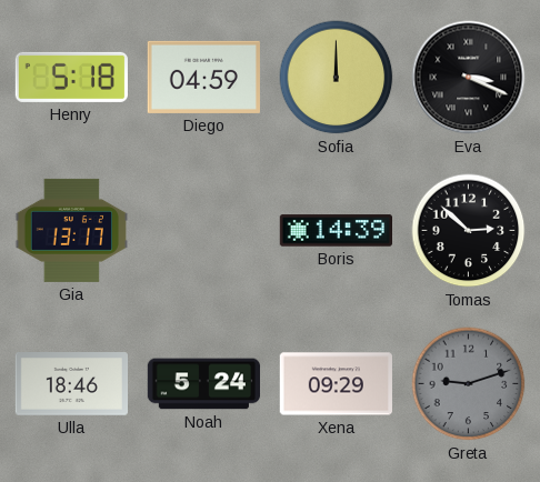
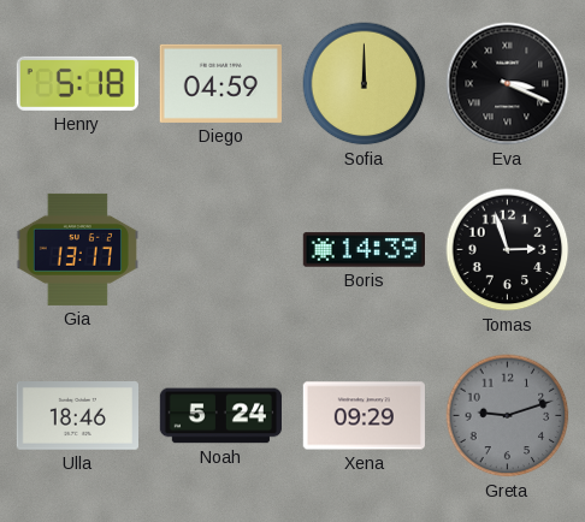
Tomas: 2:52 -> 2:57
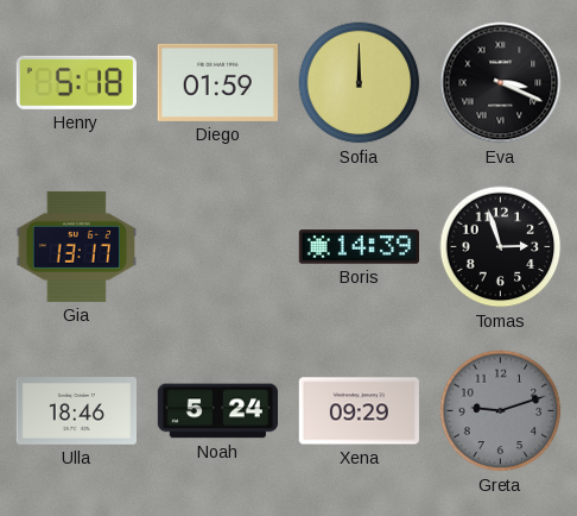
Diego: 04:59 -> 01:59
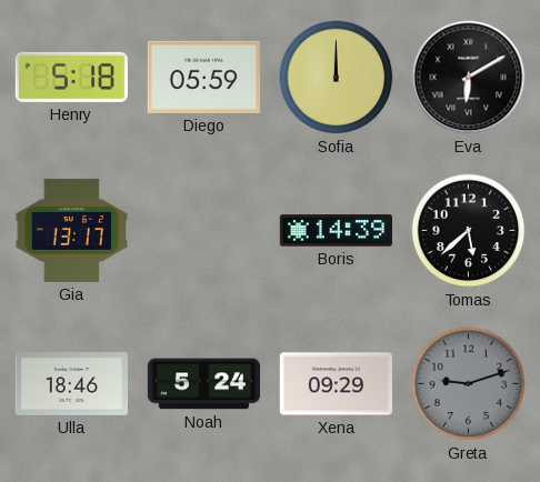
Diego: 01:59 -> 05:59
Eva: 3:19 -> 6:10
Tomas: 2:57 -> 5:38
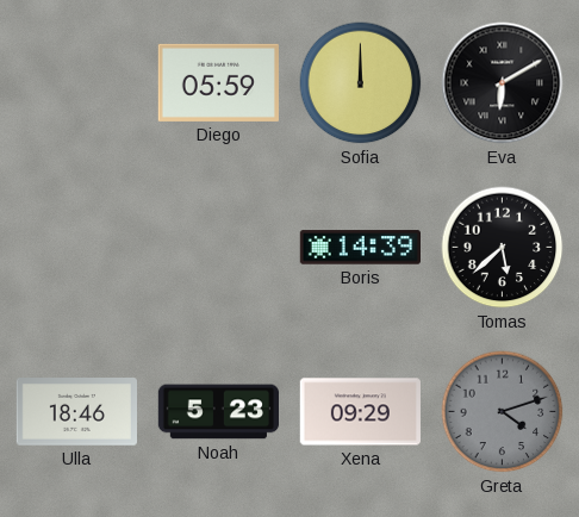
Henry: 5:18 -> none
Gia: 13:17 -> none
Noah: 5:24 -> 5:23
Greta: 9:12 -> 4:12
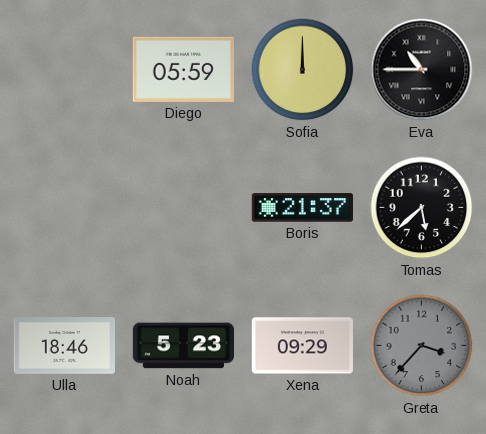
Eva: 6:10 -> 10:45
Boris: 14:39 -> 21:37
Greta: 4:12 -> 3:37
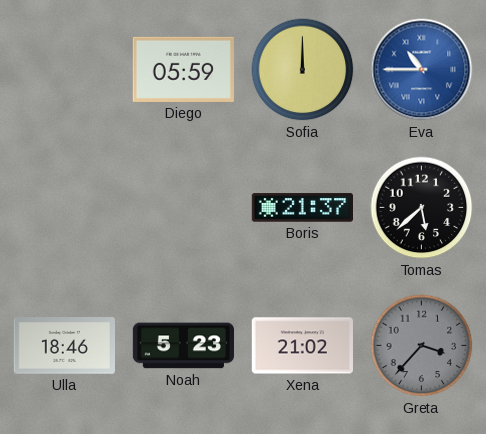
Eva dial: black -> blue
Xena: 09:29 -> 21:02
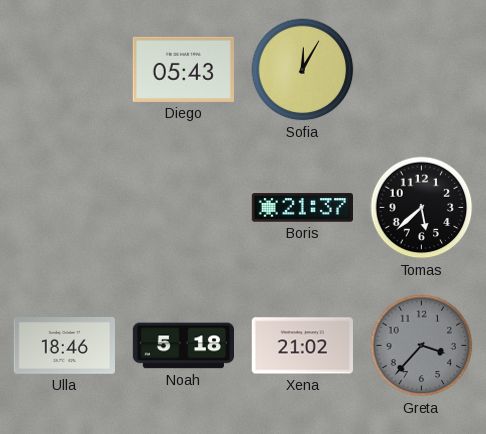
Diego: 05:59 -> 05:43
Sofia: 12:00 -> 12:05
Eva: 10:45 -> none
Noah: 5:23 -> 5:18
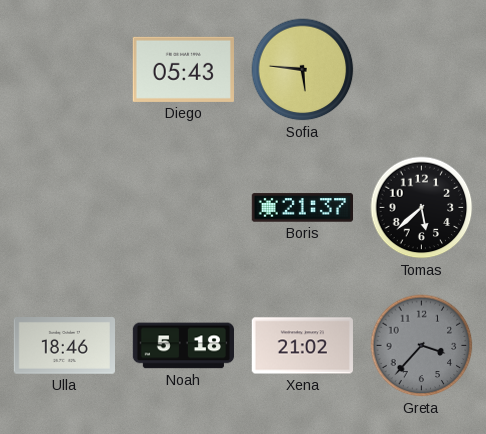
Sofia: 12:05 -> 5:46
